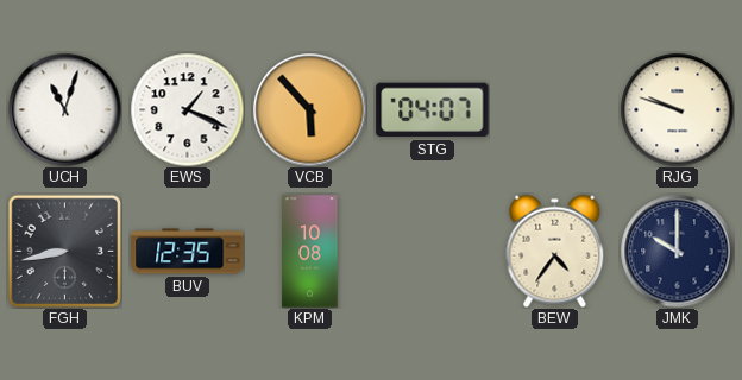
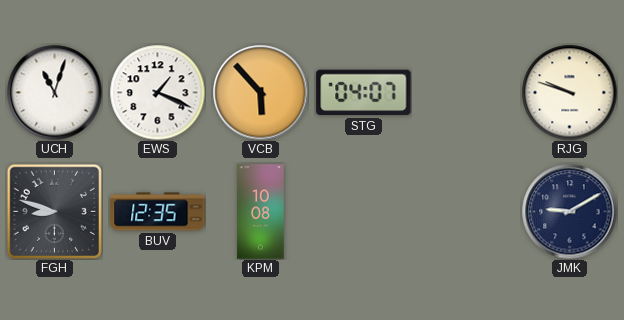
FGH: 8:43 -> 8:48
BEW: 4:36 -> none
JMK: 10:00 -> 9:10
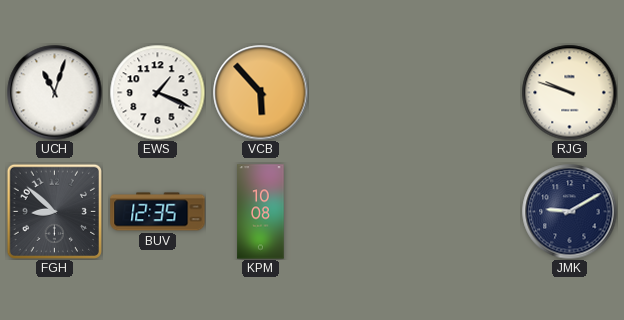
STG: 04:07 -> none
FGH: 8:48 -> 8:52
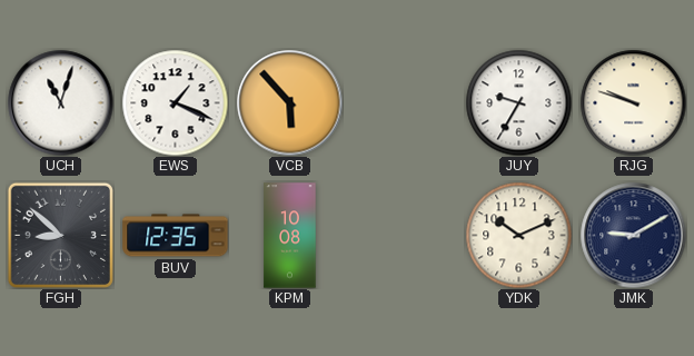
JUY: none -> 9:35
YDK: none -> 10:11
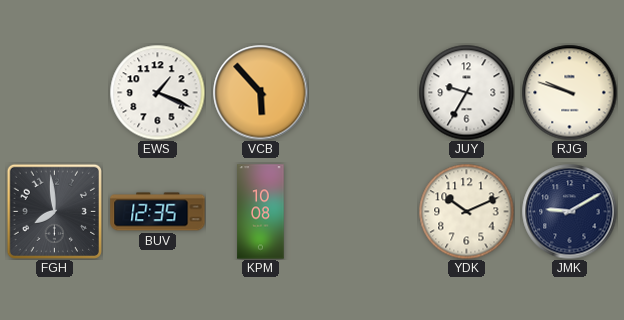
UCH: 11:03 -> none
FGH: 8:52 -> 7:59
